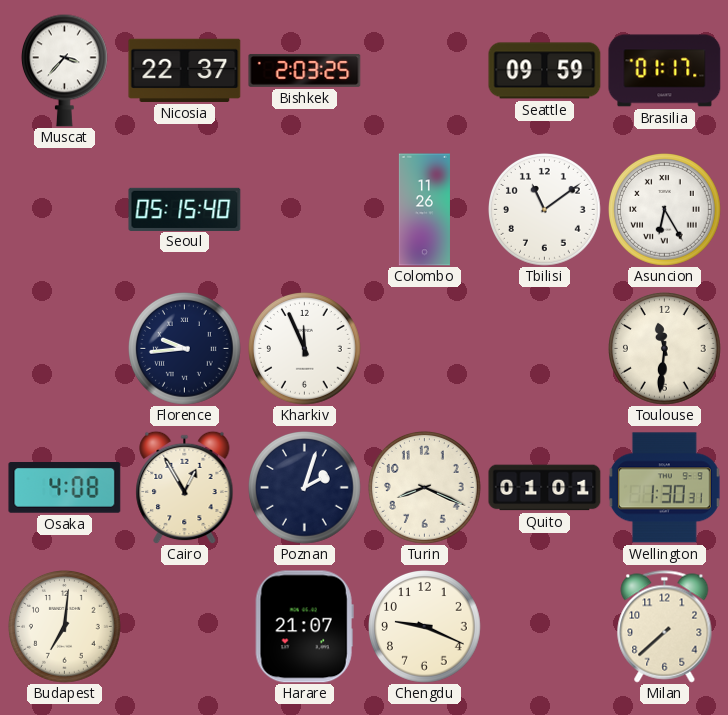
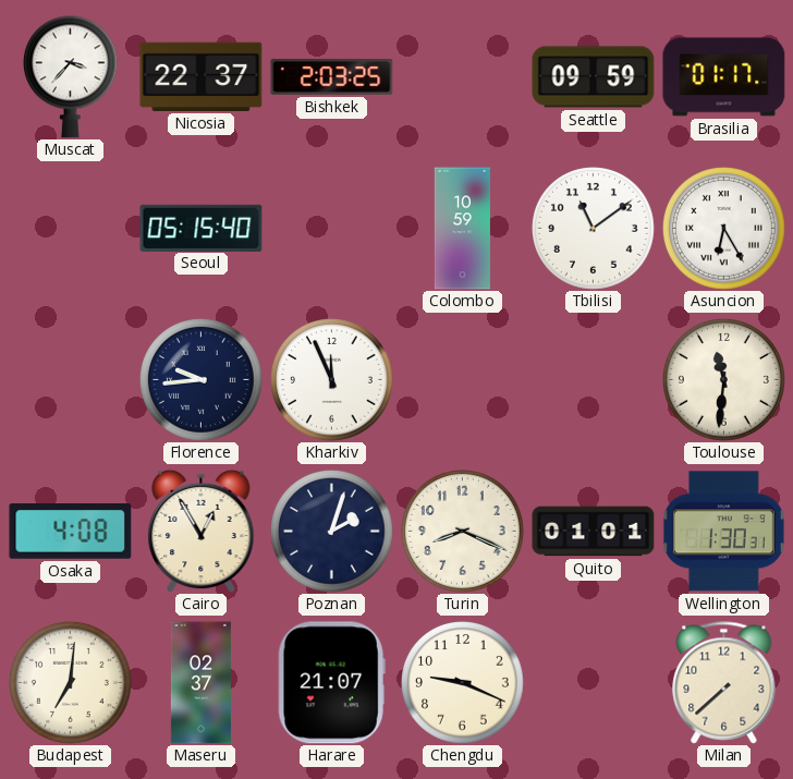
Colombo: 11:26 -> 10:59
Maseru: none -> 02:37
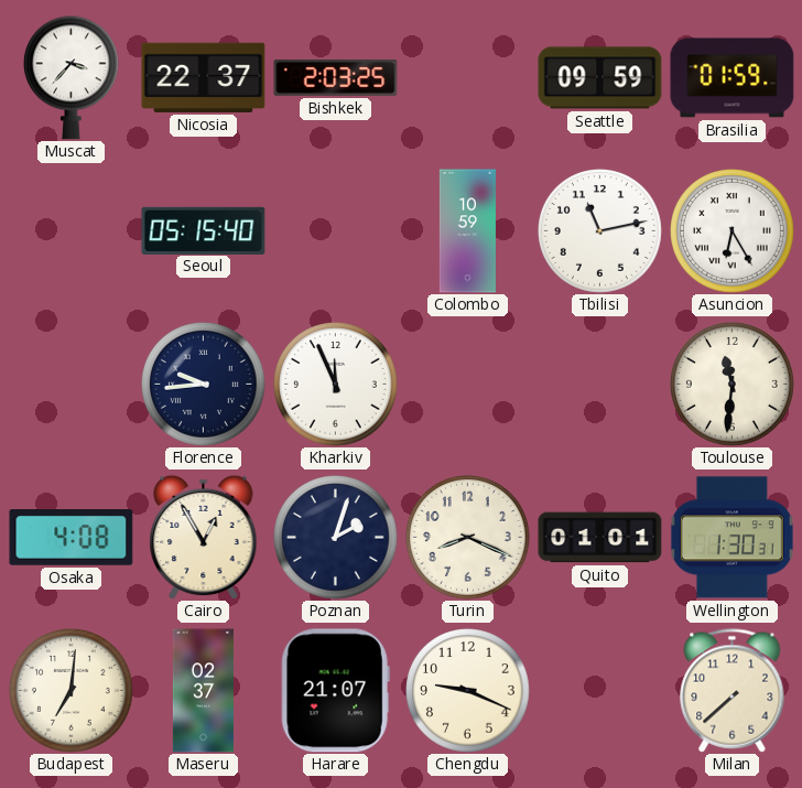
Brasilia: 01:17 -> 01:59
Tbilisi: 11:09 -> 11:13
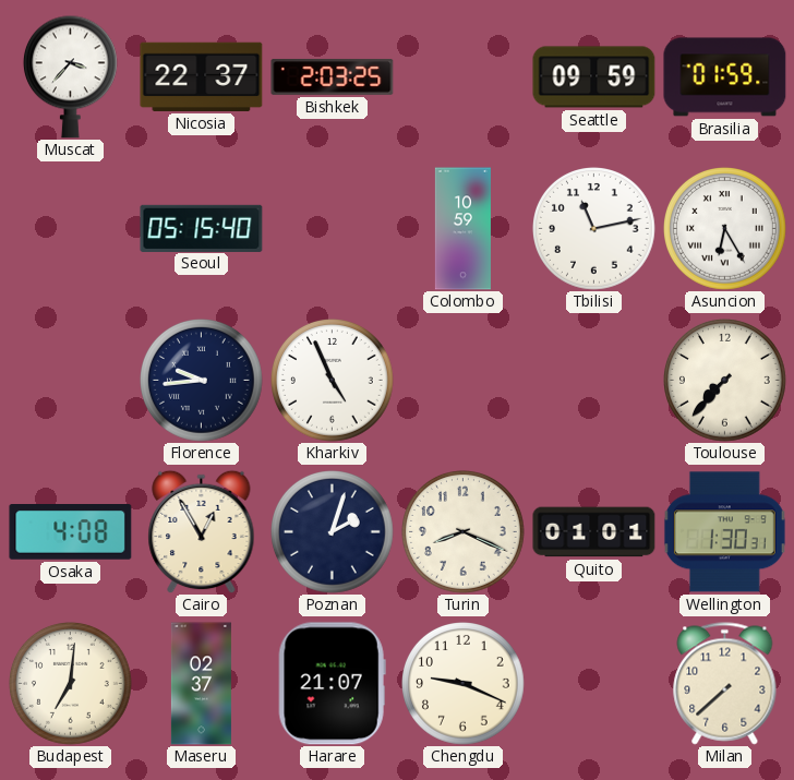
Kharkiv: 11:56 -> 4:56
Toulouse: 11:31 -> 7:37
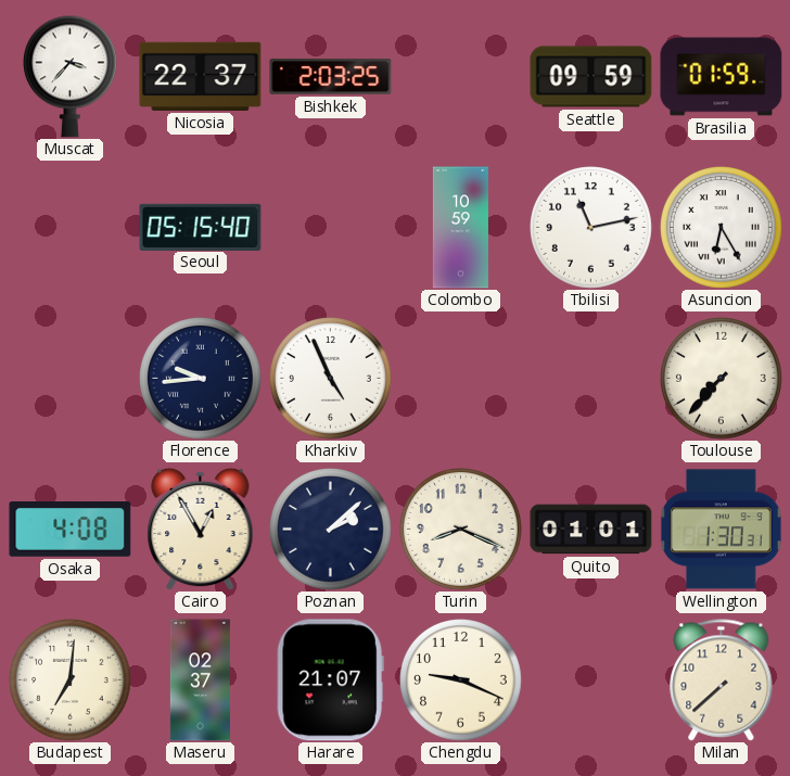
Poznan: 2:03 -> 2:08
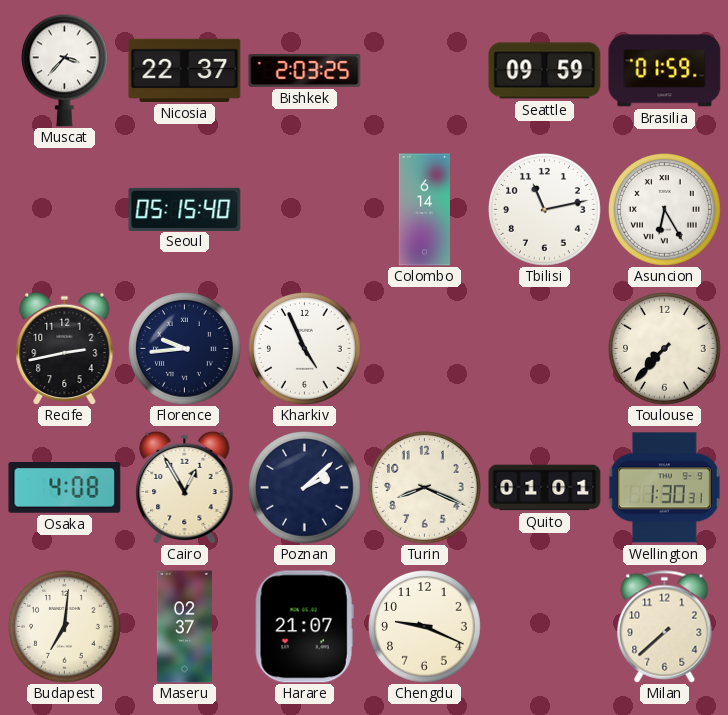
Colombo: 10:59 -> 6:14
Recife: none -> 2:43
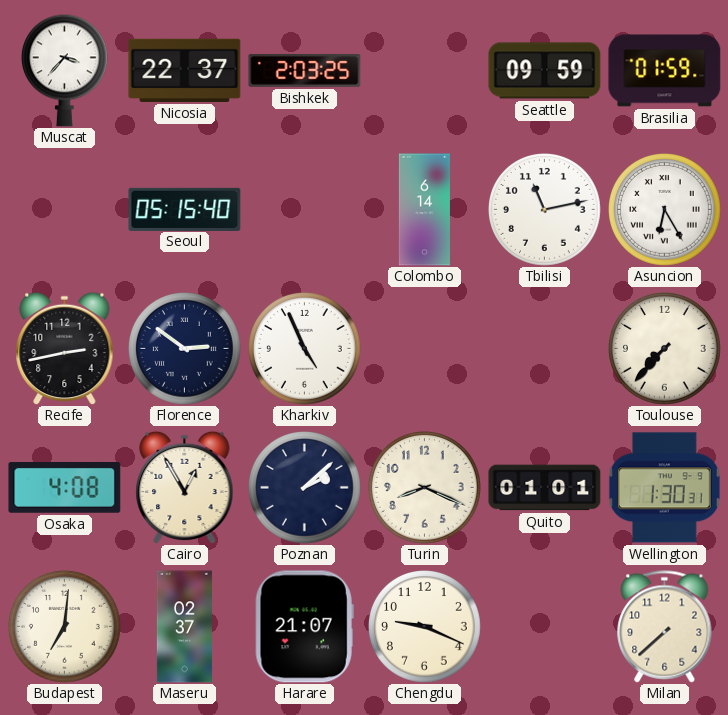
Florence: 9:44 -> 2:51
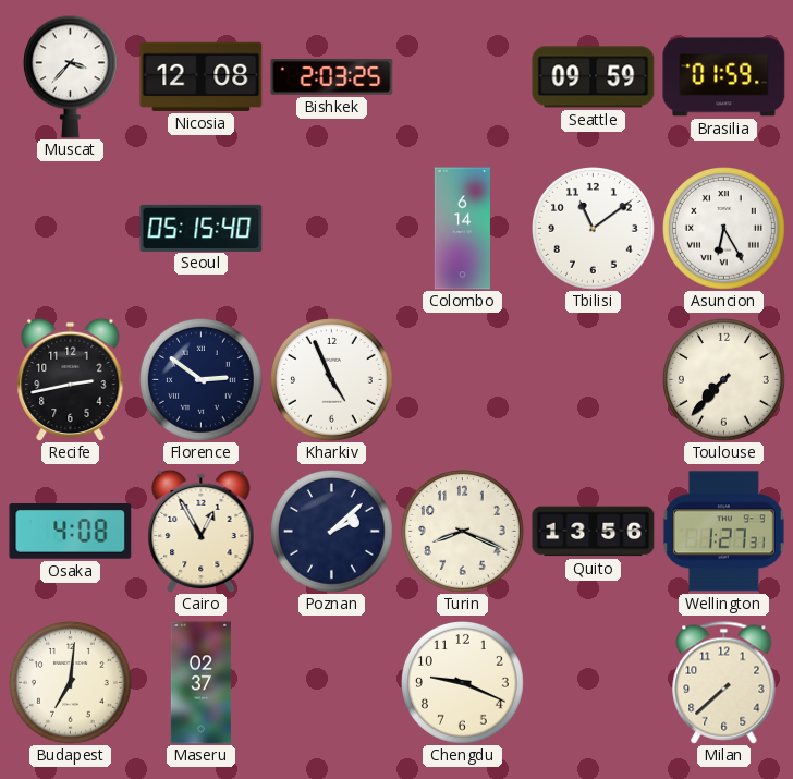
Nicosia: 22:37 -> 12:08
Tbilisi: 11:13 -> 11:09
Quito: 01:01 -> 13:56
Wellington: 1:30 -> 1:27
Harare: 21:07 -> none
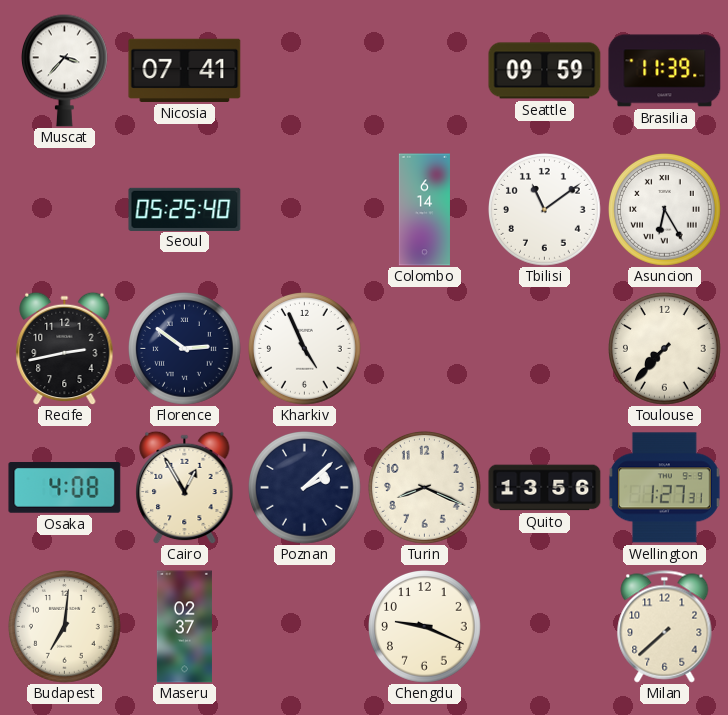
Nicosia: 12:08 -> 07:41
Bishkek: 2:03 -> none
Brasilia: 01:59 -> 11:39
Seoul: 05:15 -> 05:25
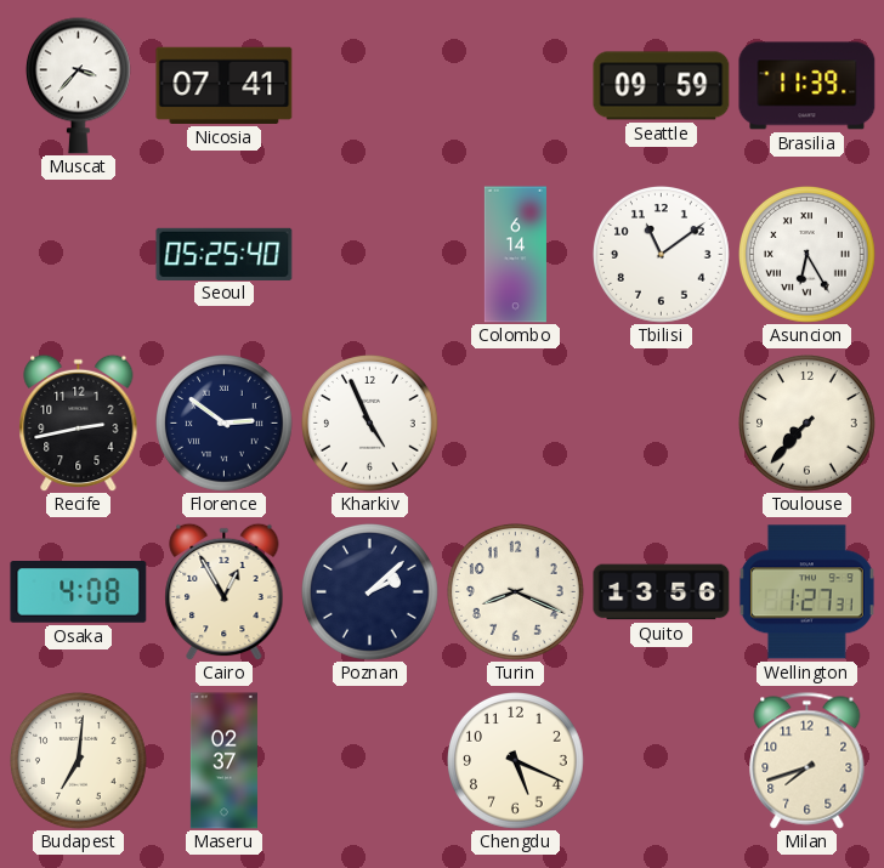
Chengdu: 9:19 -> 5:19
Milan: 7:38 -> 7:42
